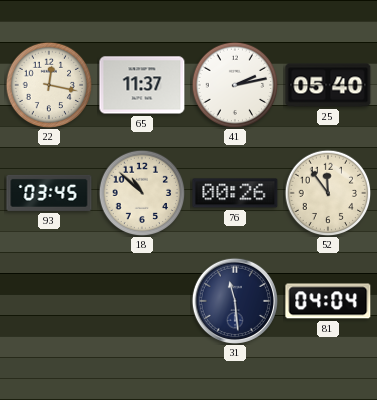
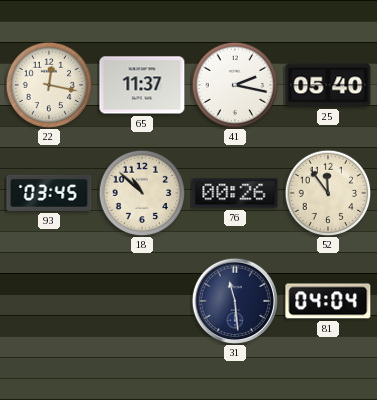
41: 2:13 -> 2:17
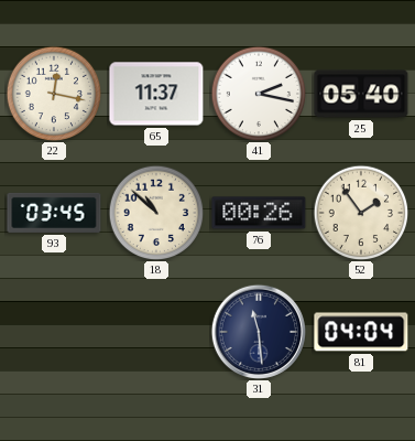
52: 11:54 -> 1:54
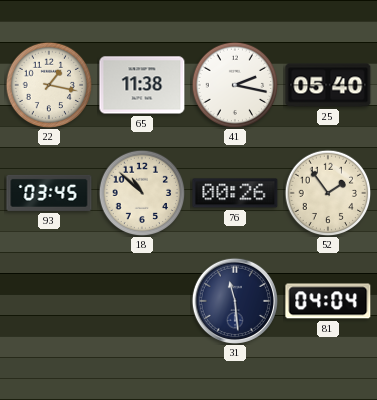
22: 12:17 -> 1:17
65: 11:37 -> 11:38
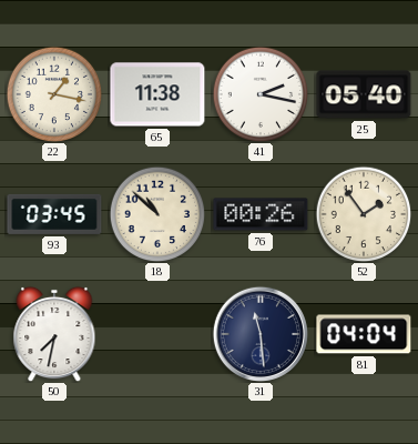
50: none -> 7:32
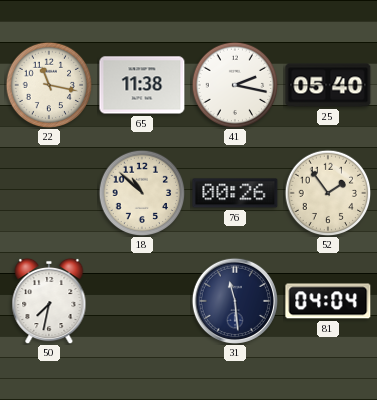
22: 1:17 -> 11:17
93: 03:45 -> none
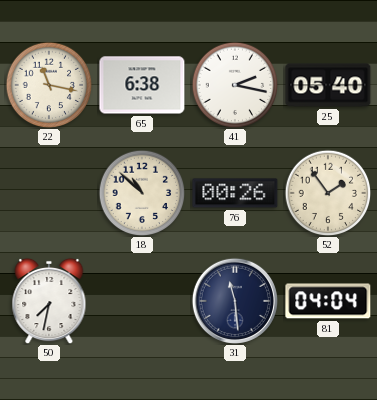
65: 11:38 -> 6:38
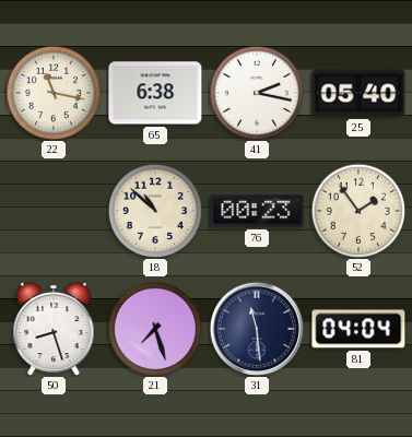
76: 00:26 -> 00:23
50: 7:32 -> 8:27
21: none -> 7:27
